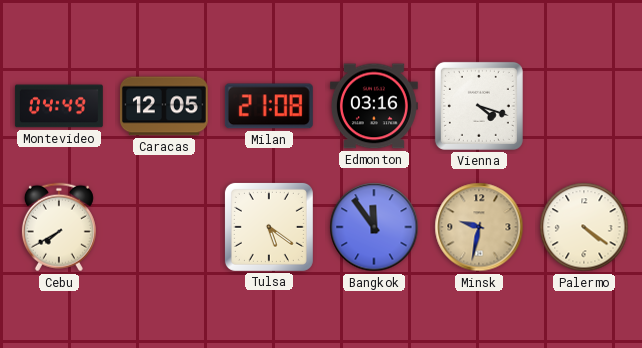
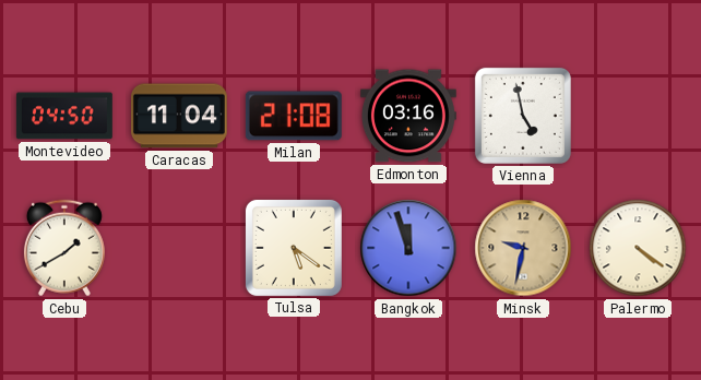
Montevideo: 04:49 -> 04:50
Caracas: 12:05 -> 11:04
Vienna: 4:18 -> 4:58
Cebu: 7:40 -> 1:40
Bangkok: 11:54 -> 11:57
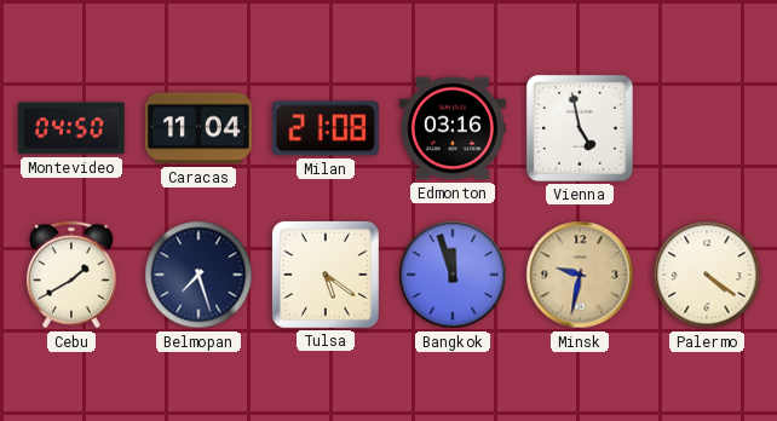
Belmopan: none -> 7:27
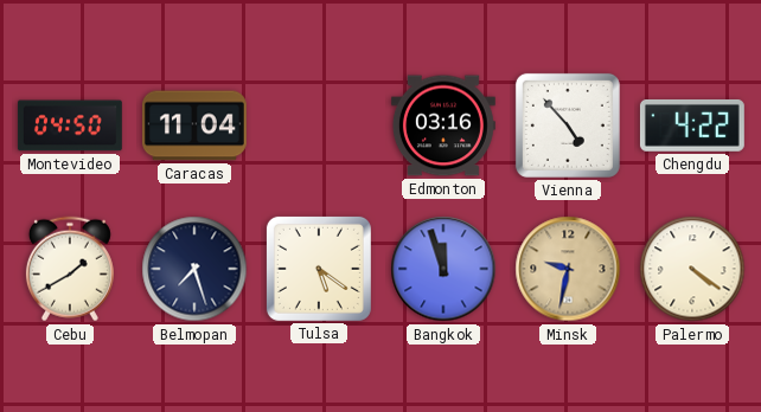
Milan: 21:08 -> none
Vienna: 4:58 -> 4:53
Chengdu: none -> 4:22
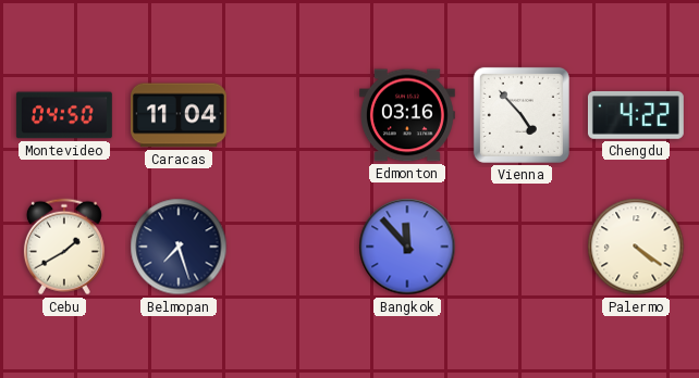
Tulsa: 5:21 -> none
Bangkok: 11:57 -> 11:53
Minsk: 9:32 -> none
